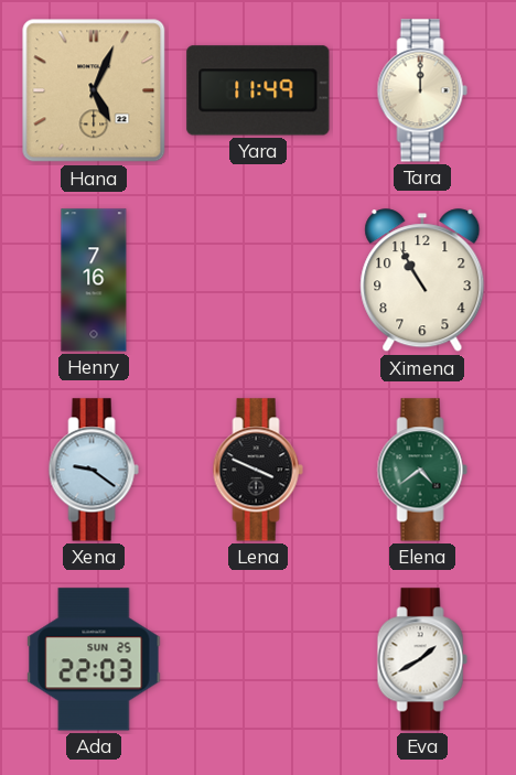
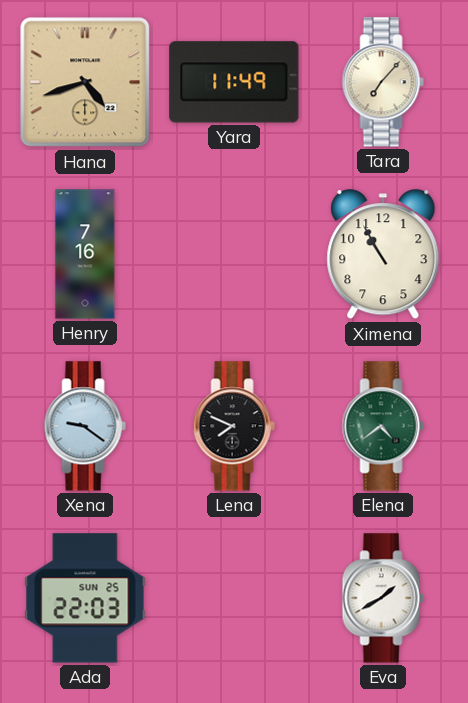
Hana: 5:04 -> 4:42
Tara: 12:00 -> 7:07
Lena: 3:49 -> 7:49
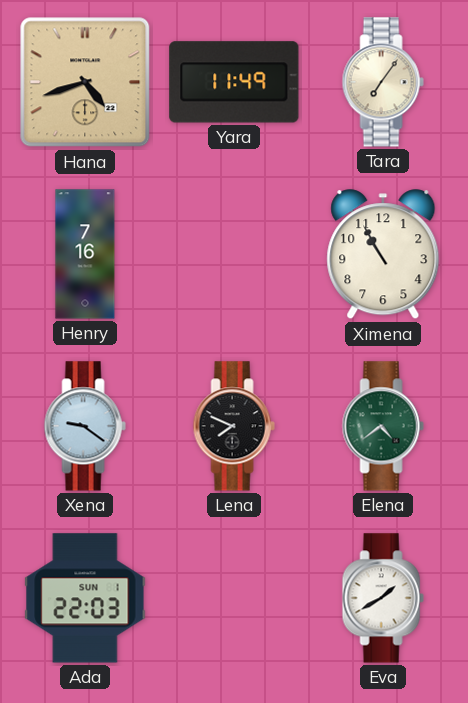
Tara: 7:07 -> 7:06
Ada date: SUN 25 -> SUN 1
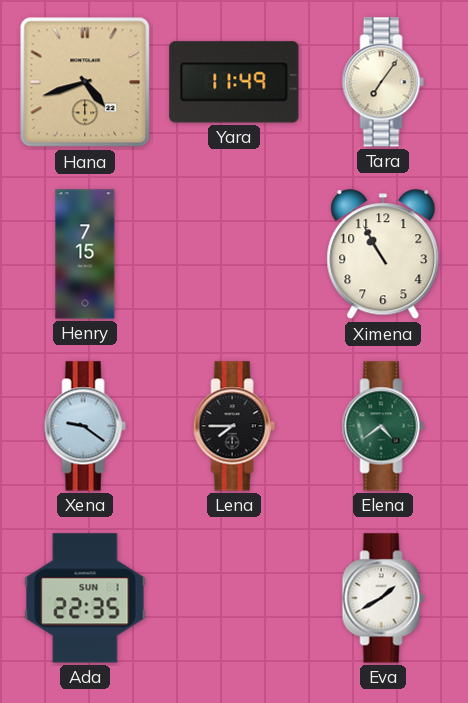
Henry: 7:16 -> 7:15
Lena: 7:49 -> 7:45
Ada: 22:03 -> 22:35
